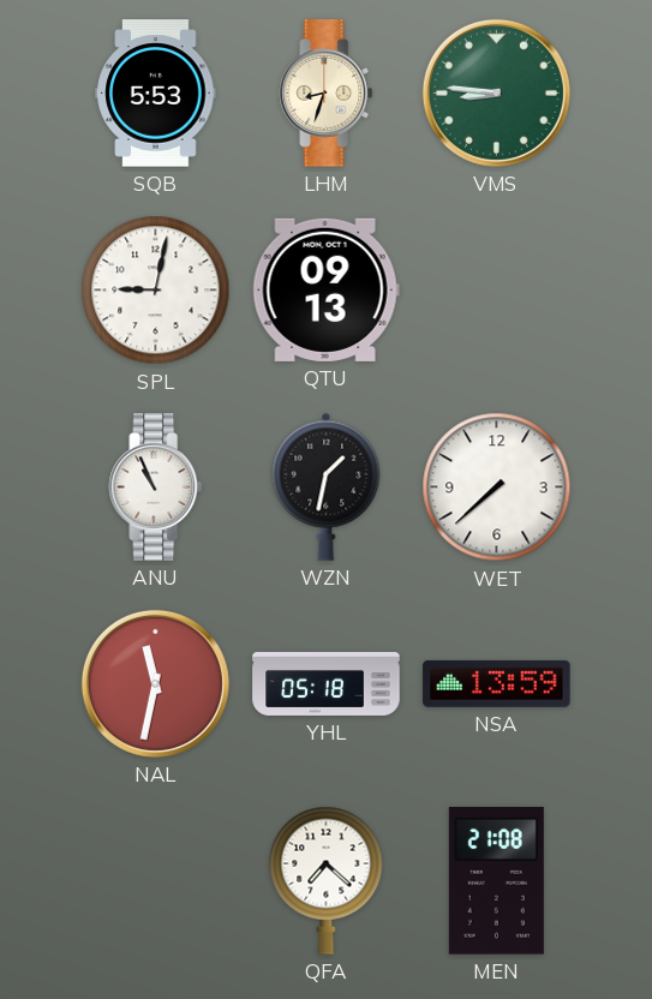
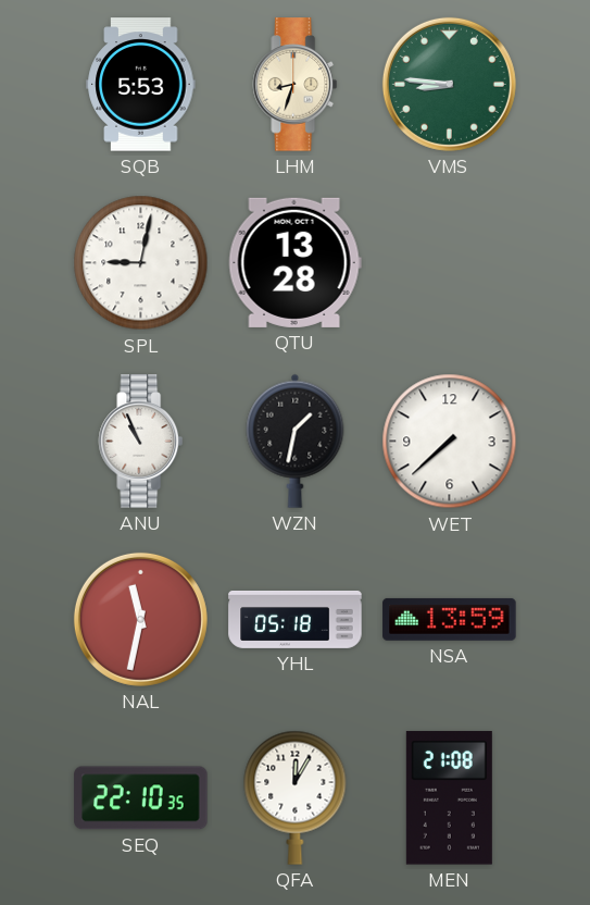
QTU: 09:13 -> 13:28
SEQ: none -> 22:10
QFA: 7:22 -> 12:05
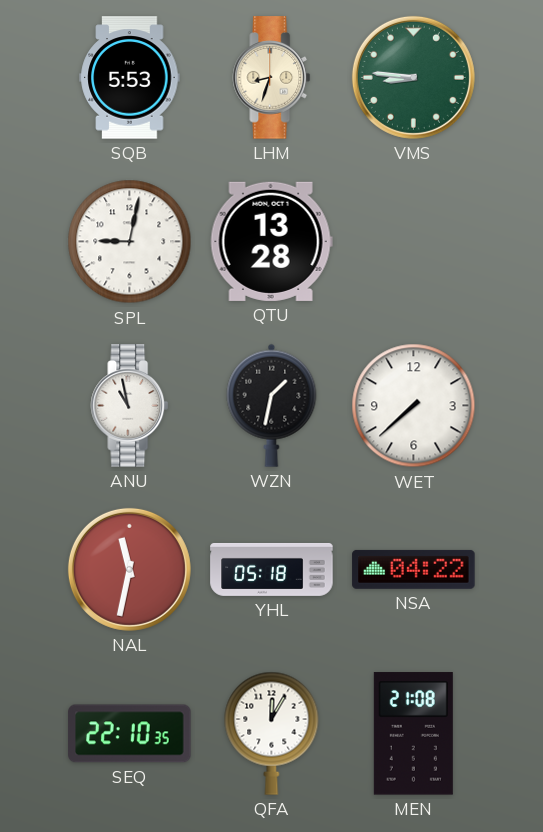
ANU: 10:56 -> 10:58
NSA: 13:59 -> 04:22
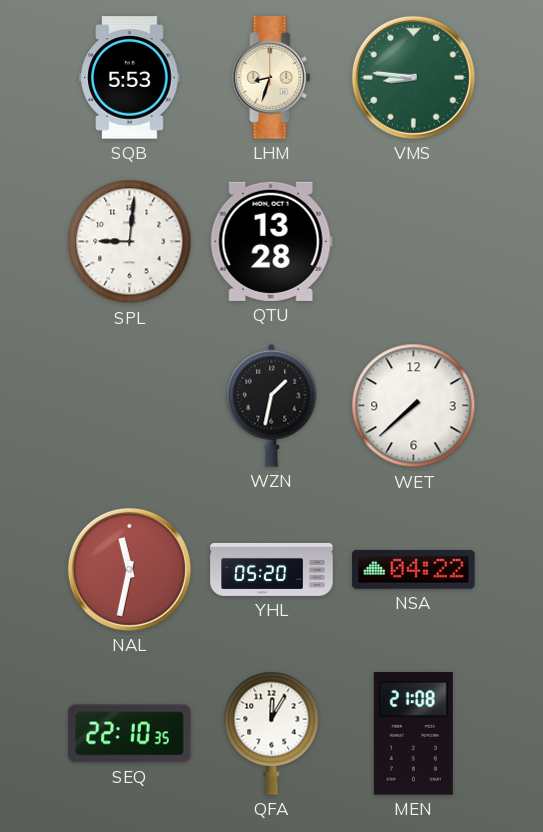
SPL: 9:02 -> 9:01
ANU: 10:58 -> none
YHL: 05:18 -> 05:20
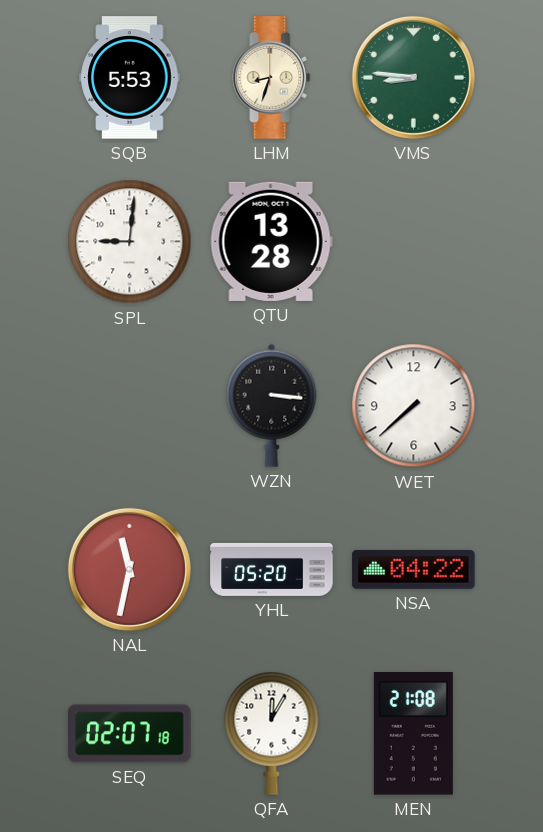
WZN: 1:32 -> 3:16
SEQ: 22:10 -> 02:07
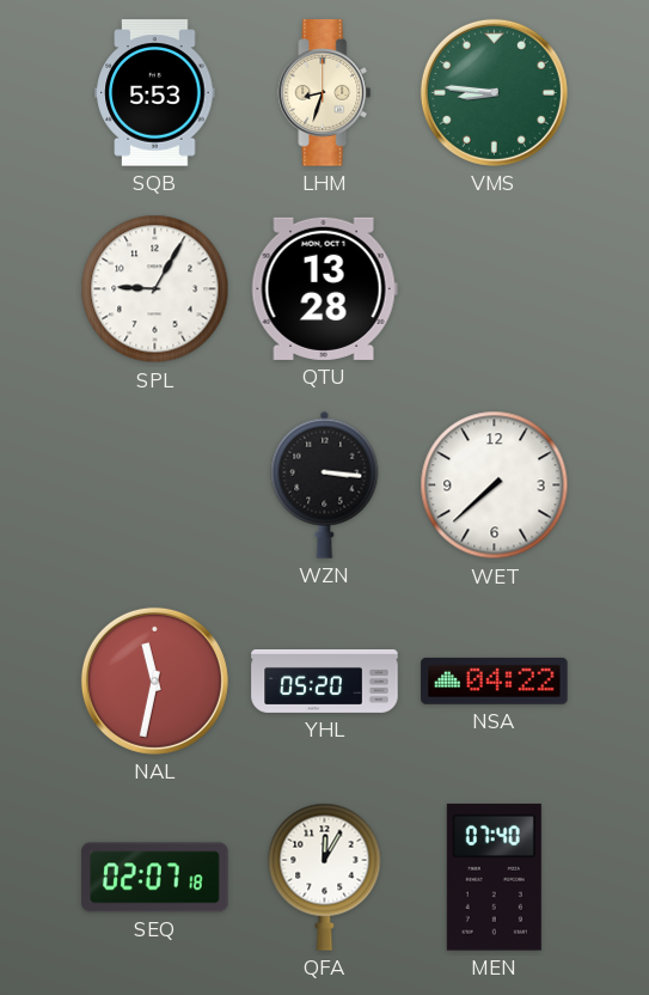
SPL: 9:01 -> 9:05
MEN: 21:08 -> 07:40
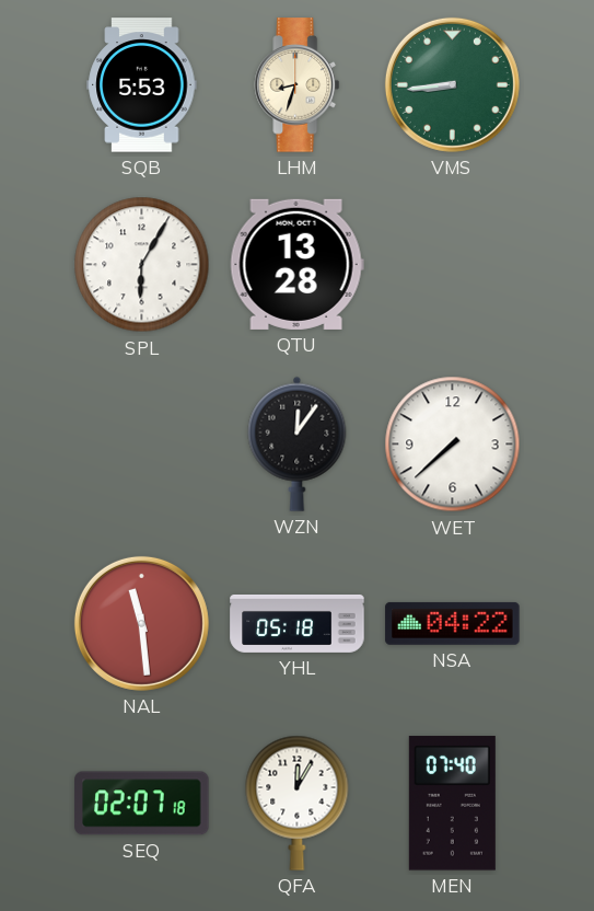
VMS: 8:46 -> 8:44
SPL: 9:05 -> 6:05
WZN: 3:16 -> 12:06
NAL: 11:32 -> 11:29
YHL: 05:20 -> 05:18
